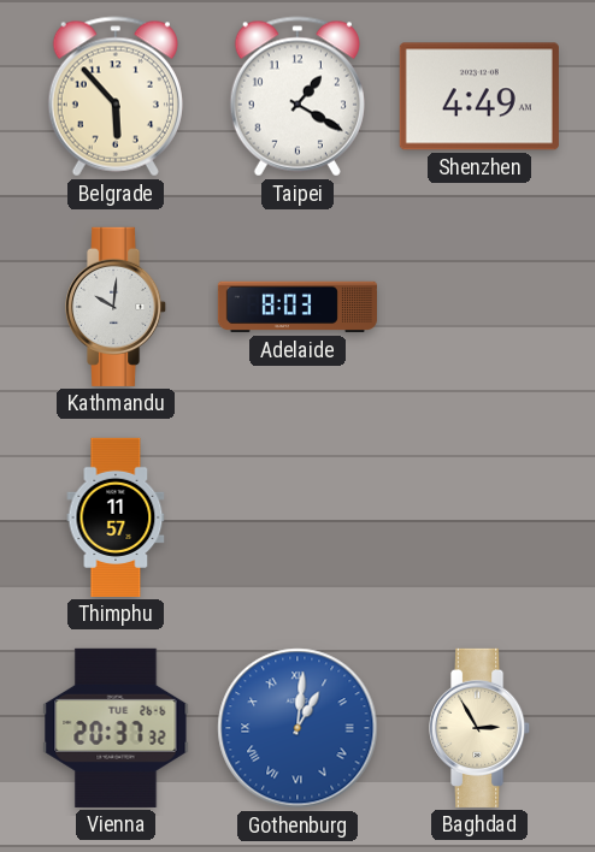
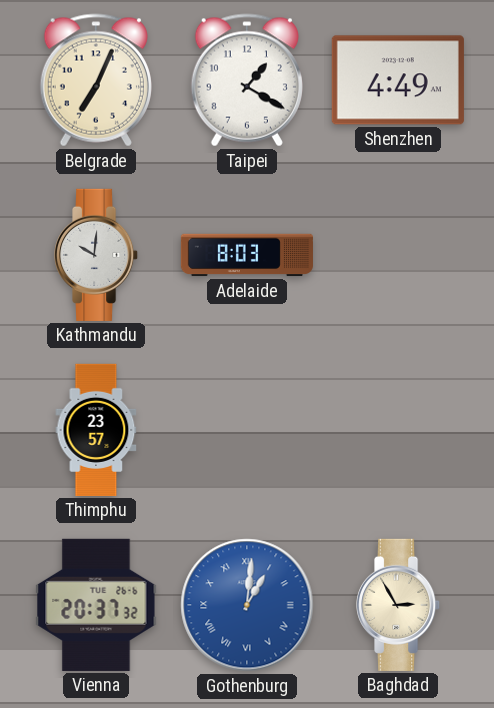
Belgrade: 5:53 -> 7:04
Thimphu: 11:57 -> 23:57
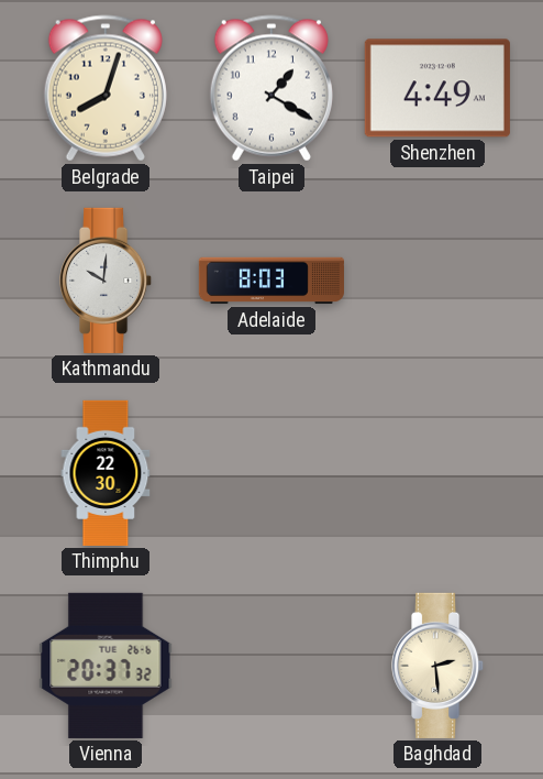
Belgrade: 7:04 -> 8:03
Thimphu: 23:57 -> 22:30
Gothenburg: 1:01 -> none
Baghdad: 2:55 -> 2:29
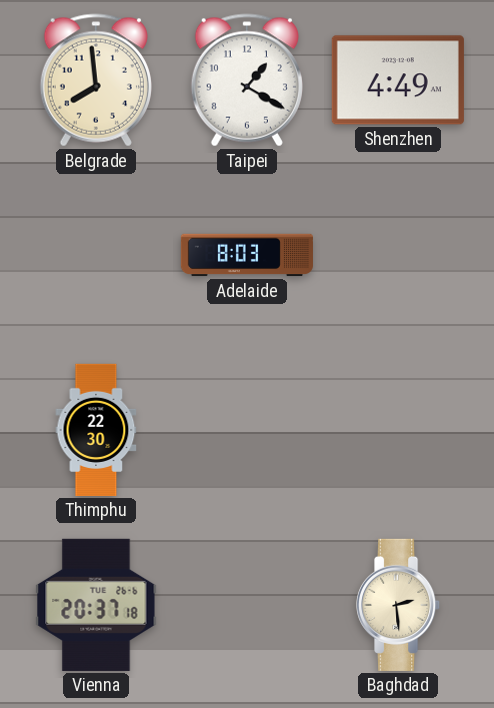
Belgrade: 8:03 -> 7:59
Kathmandu: 10:01 -> none
Vienna: 20:37:32 -> 20:37:18
